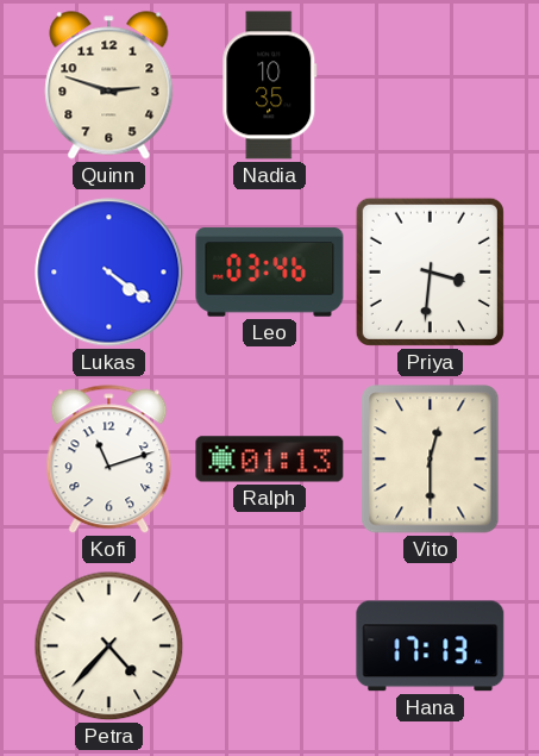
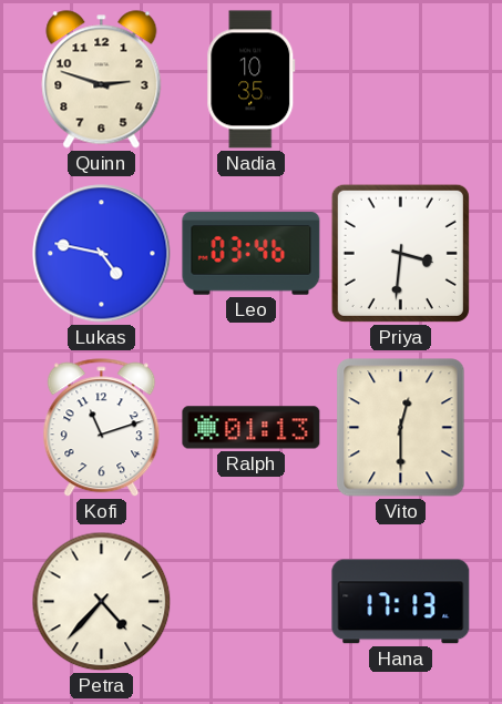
Lukas: 4:21 -> 4:47
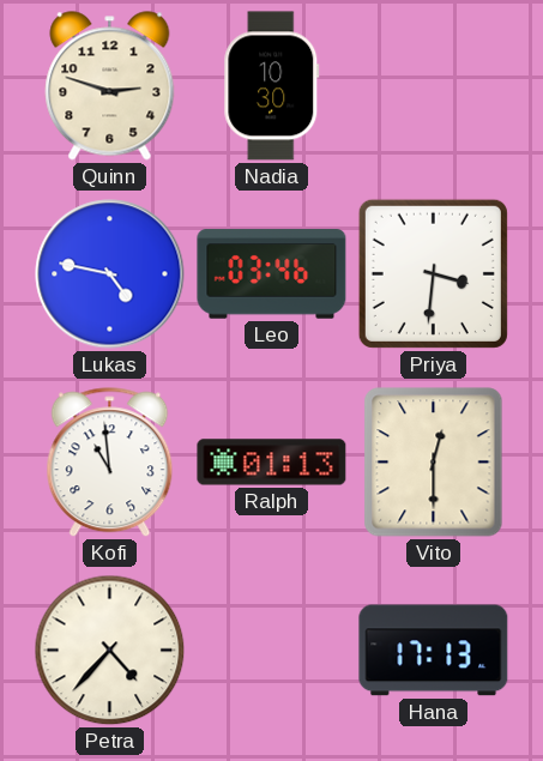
Nadia: 10:35 -> 10:30
Kofi: 11:12 -> 10:59
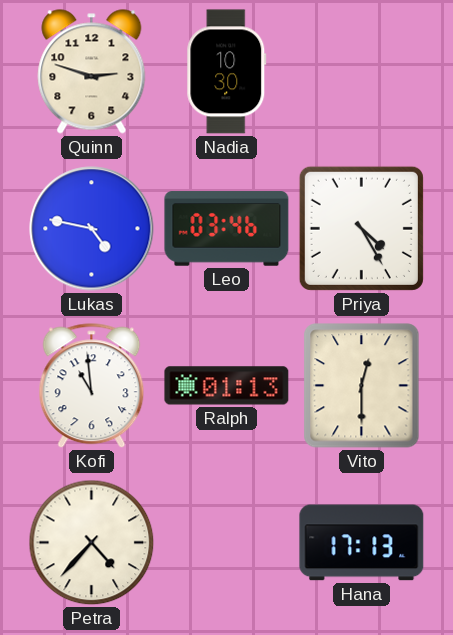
Priya: 3:31 -> 4:25
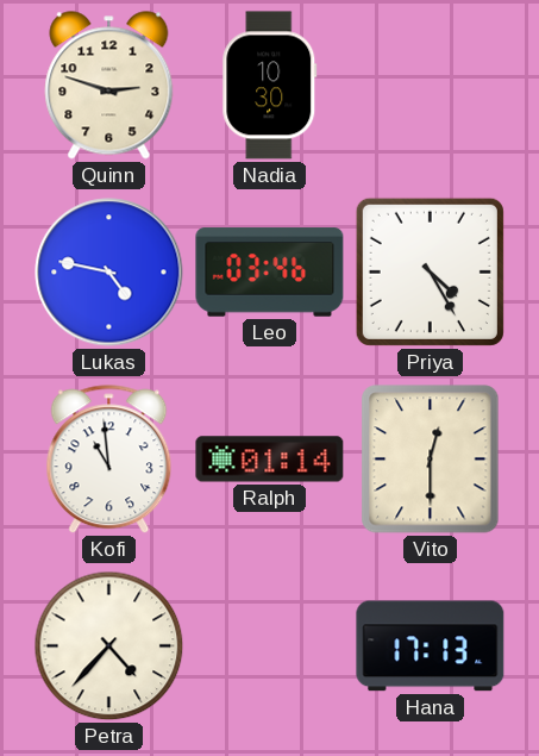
Ralph: 01:13 -> 01:14
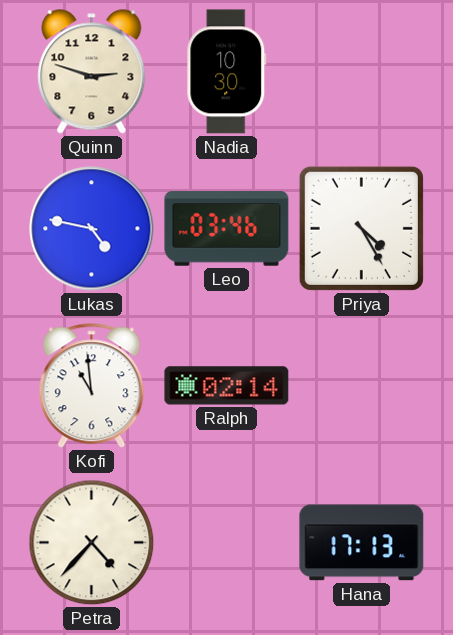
Ralph: 01:14 -> 02:14
Vito: 12:30 -> none
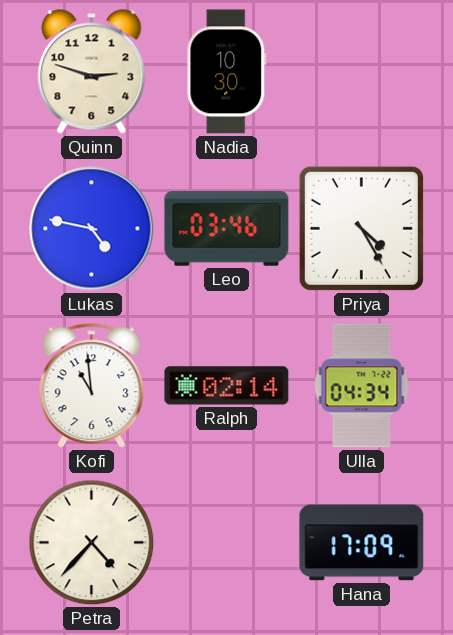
Ulla: none -> 04:34
Hana: 17:13 -> 17:09
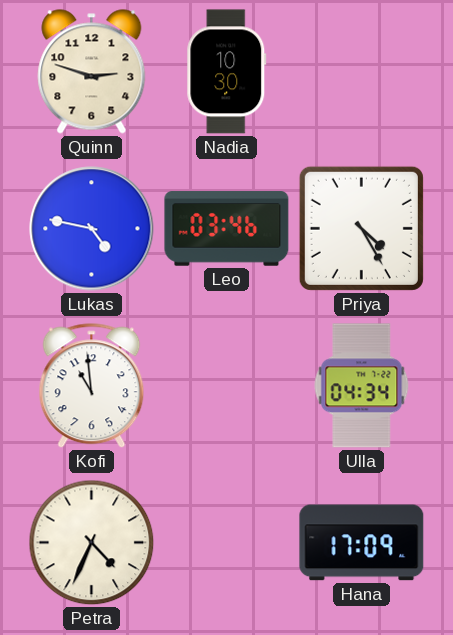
Ralph: 02:14 -> none
Petra: 4:37 -> 4:34
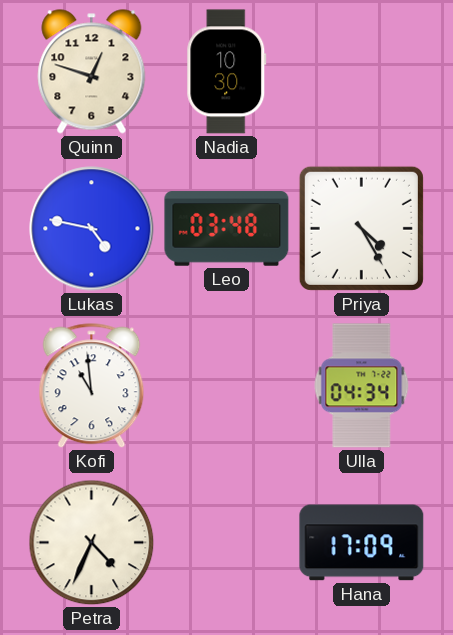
Quinn: 2:48 -> 12:48
Leo: 03:46 -> 03:48
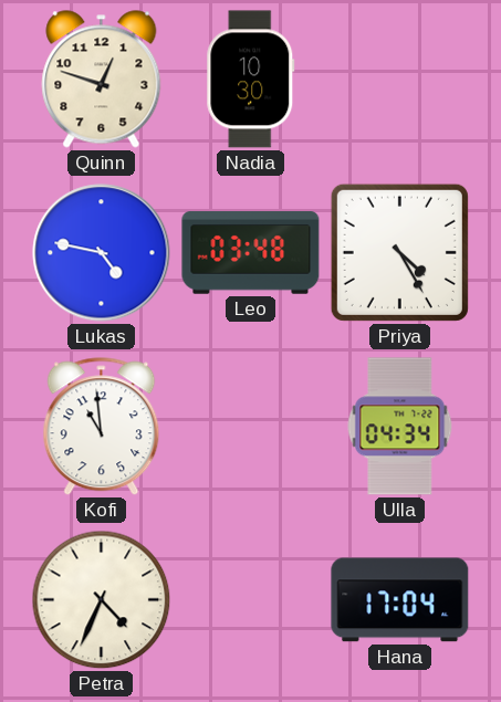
Hana: 17:09 -> 17:04
